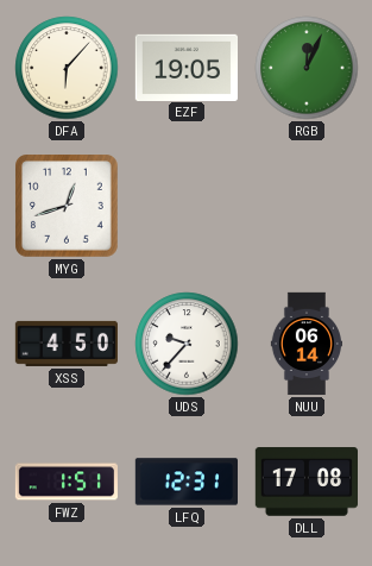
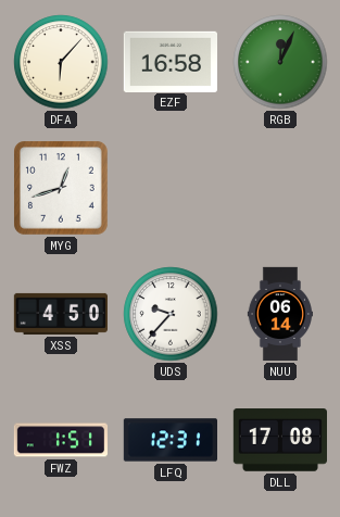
EZF: 19:05 -> 16:58
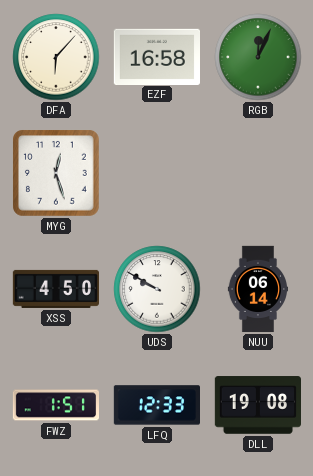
MYG: 12:42 -> 12:27
UDS: 9:37 -> 9:50
LFQ: 12:31 -> 12:33
DLL: 17:08 -> 19:08
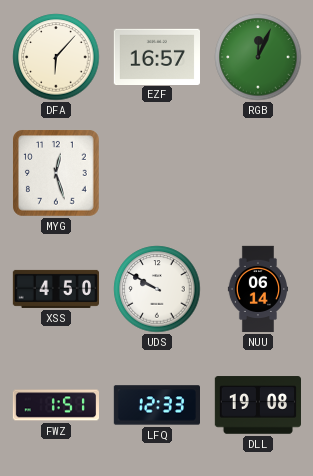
EZF: 16:58 -> 16:57
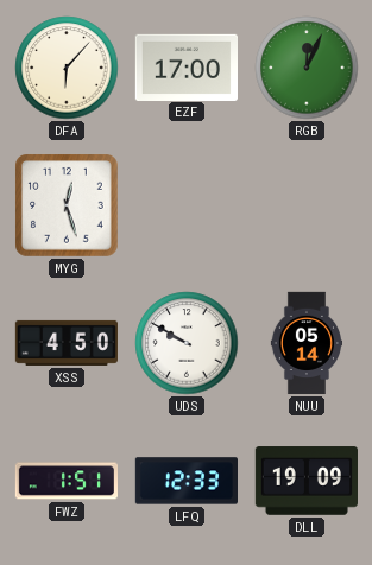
EZF: 16:57 -> 17:00
NUU: 06:14 -> 05:14
DLL: 19:08 -> 19:09
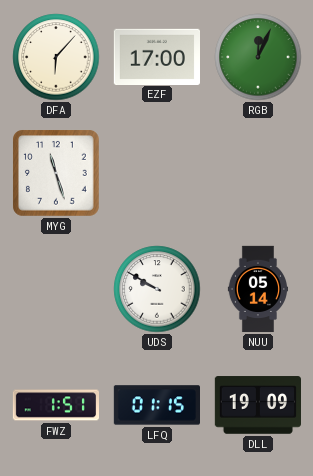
MYG: 12:27 -> 11:27
XSS: 4:50 -> none
LFQ: 12:33 -> 01:15
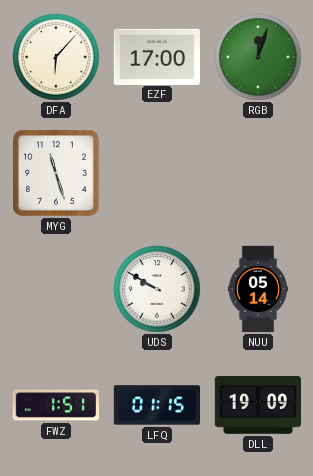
RGB: 12:04 -> 12:03
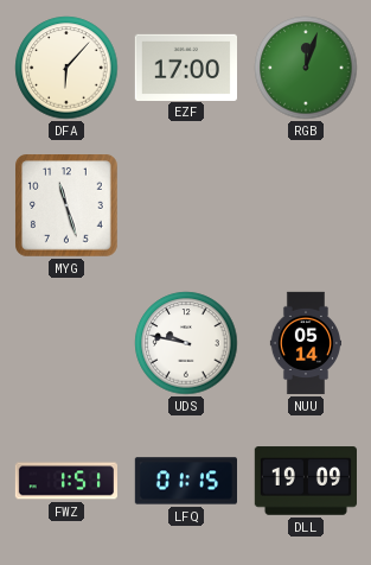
UDS: 9:50 -> 9:47
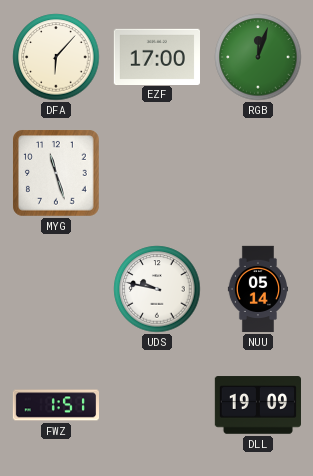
LFQ: 01:15 -> none
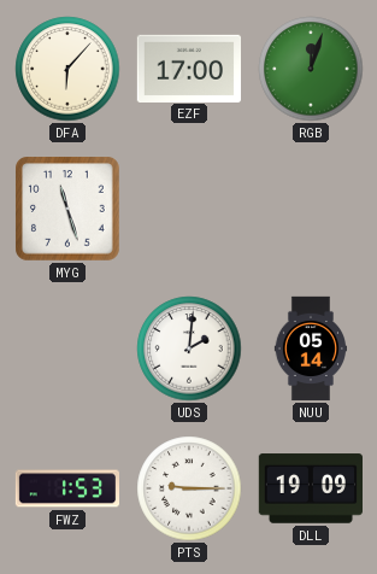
UDS: 9:47 -> 2:01
FWZ: 1:51 -> 1:53
PTS: none -> 9:15
